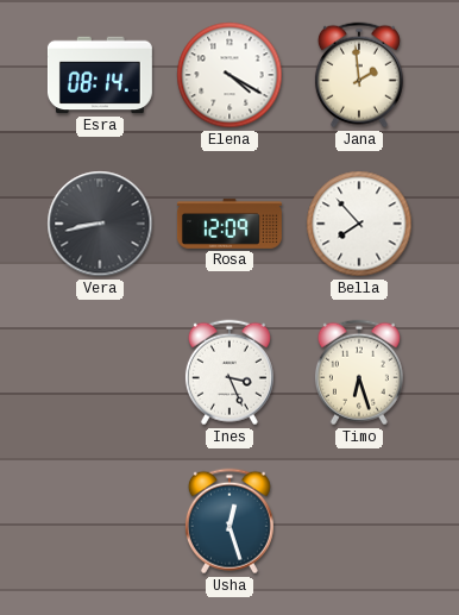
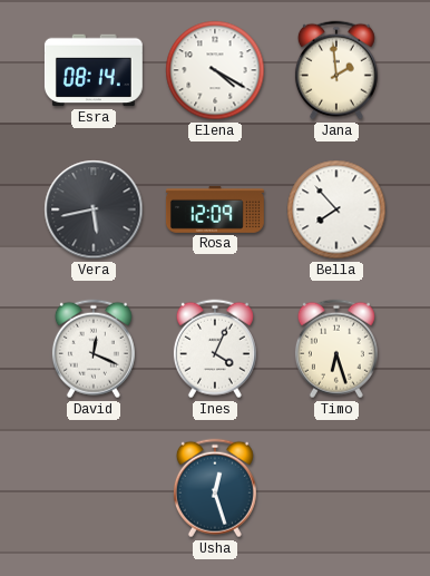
Vera: 8:43 -> 5:43
David: none -> 12:19
Ines: 3:26 -> 4:04
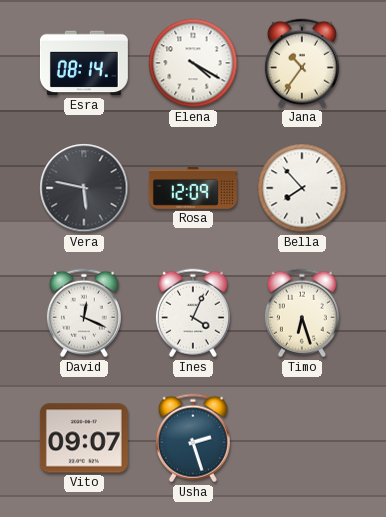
Jana: 1:59 -> 10:36
Vera: 5:43 -> 5:47
Vito: none -> 09:07
Usha: 12:27 -> 2:27
